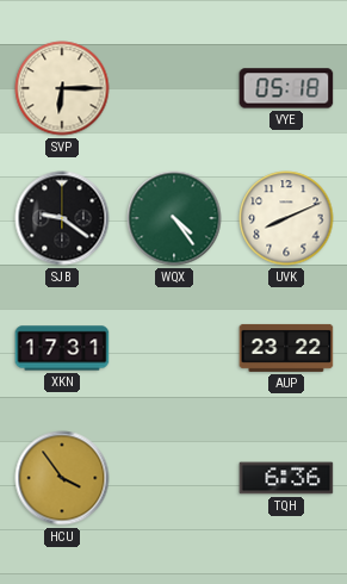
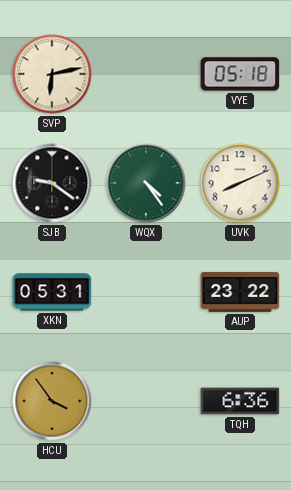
SVP: 6:15 -> 6:13
XKN: 17:31 -> 05:31
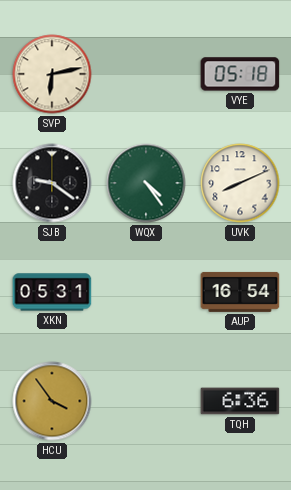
AUP: 23:22 -> 16:54
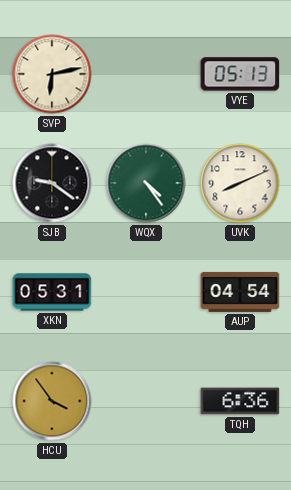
VYE: 05:18 -> 05:13
AUP: 16:54 -> 04:54
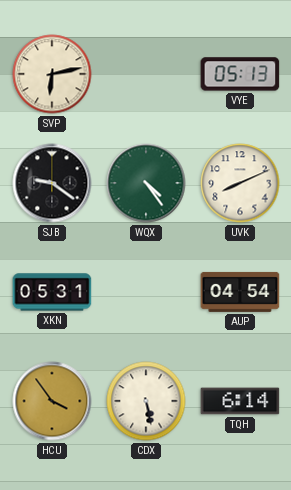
CDX: none -> 5:28
TQH: 6:36 -> 6:14
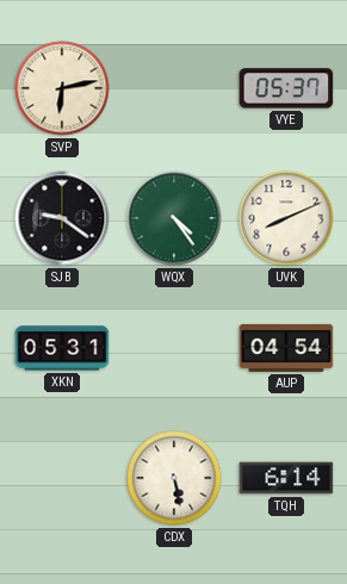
VYE: 05:13 -> 05:37
HCU: 3:54 -> none
